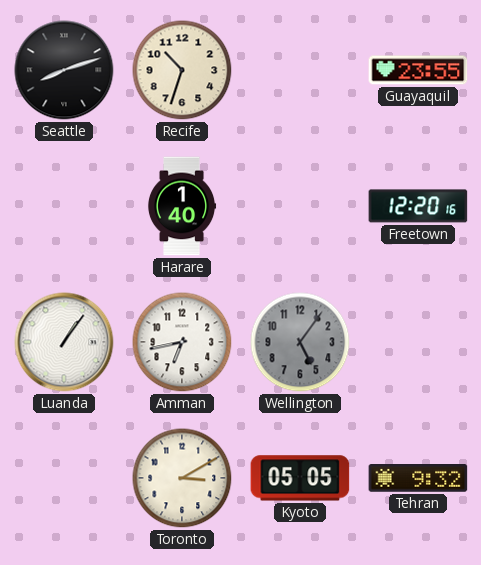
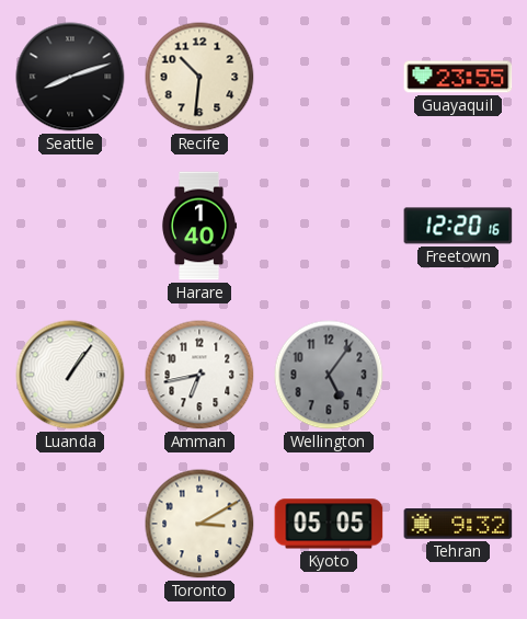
Recife: 10:33 -> 10:31
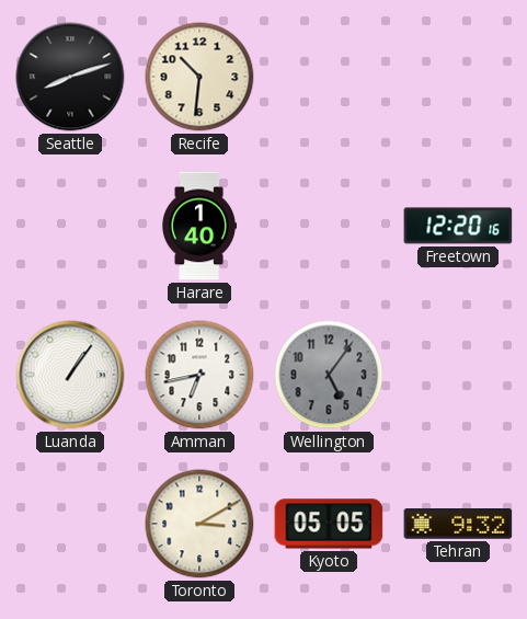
Guayaquil: 23:55 -> none
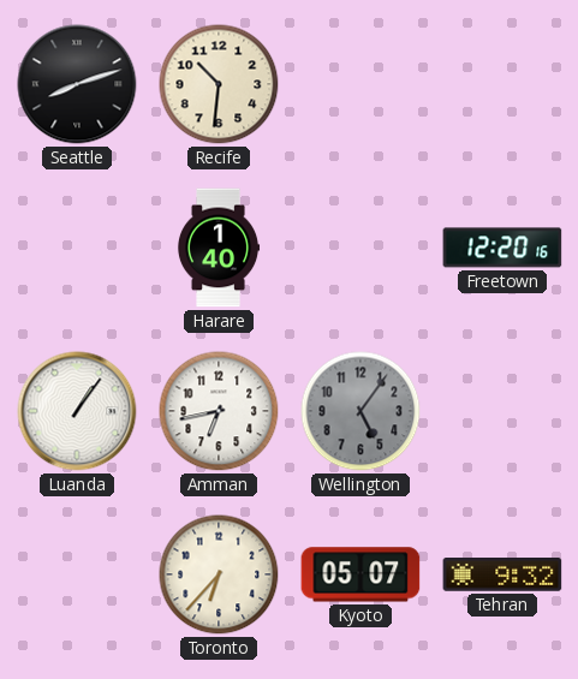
Toronto: 3:10 -> 6:37
Kyoto: 05:05 -> 05:07
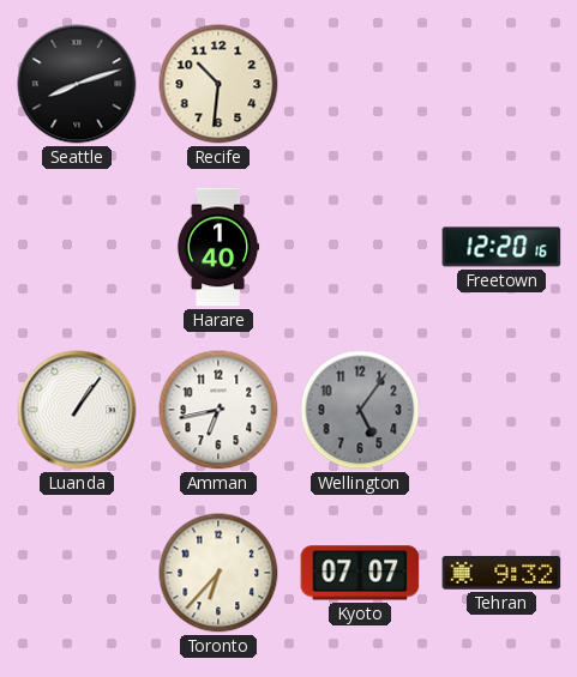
Kyoto: 05:07 -> 07:07
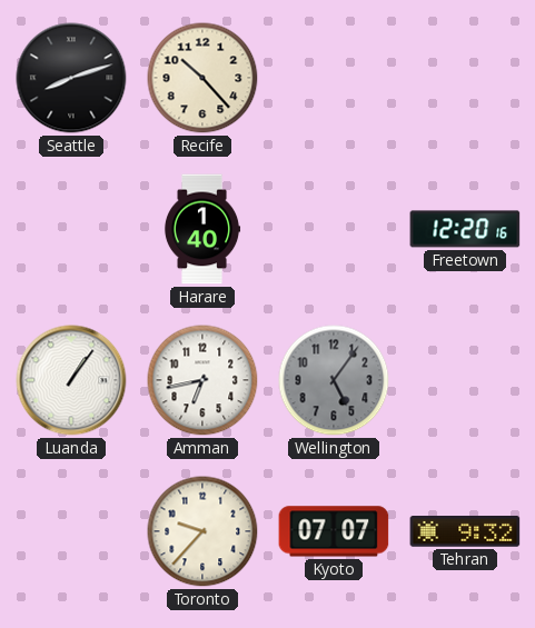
Recife: 10:31 -> 10:23
Toronto: 6:37 -> 9:37
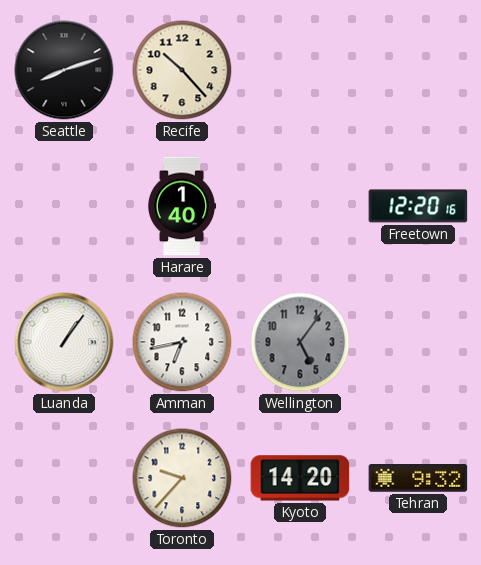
Kyoto: 07:07 -> 14:20
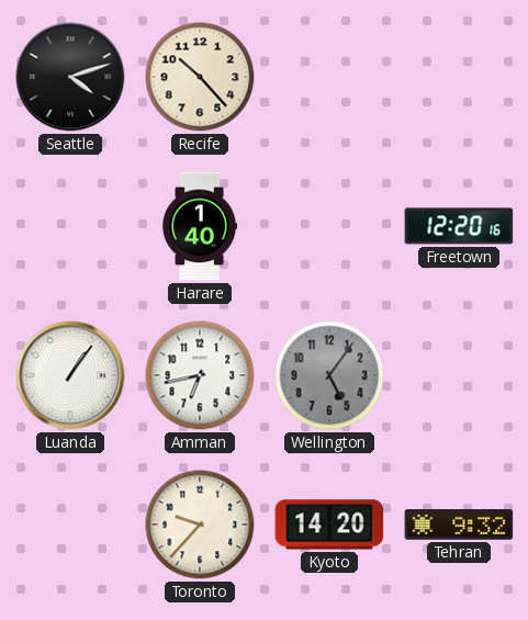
Seattle: 8:12 -> 4:12
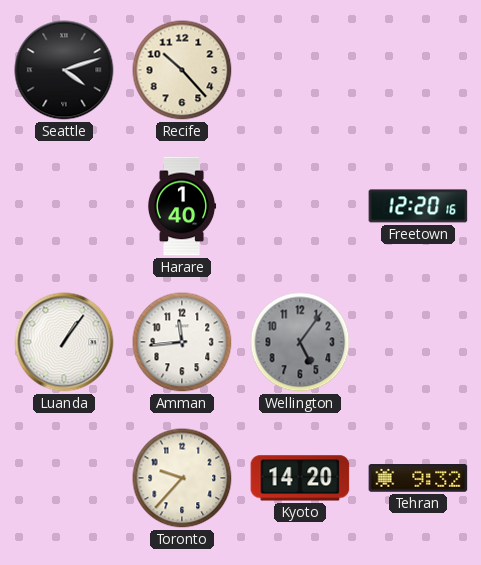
Amman: 6:43 -> 11:44
